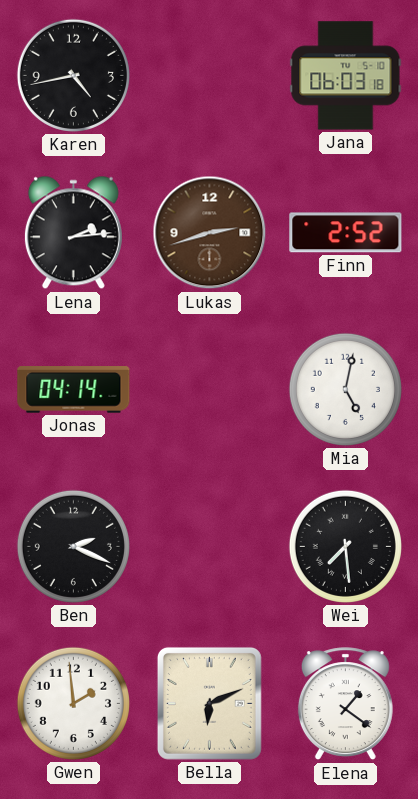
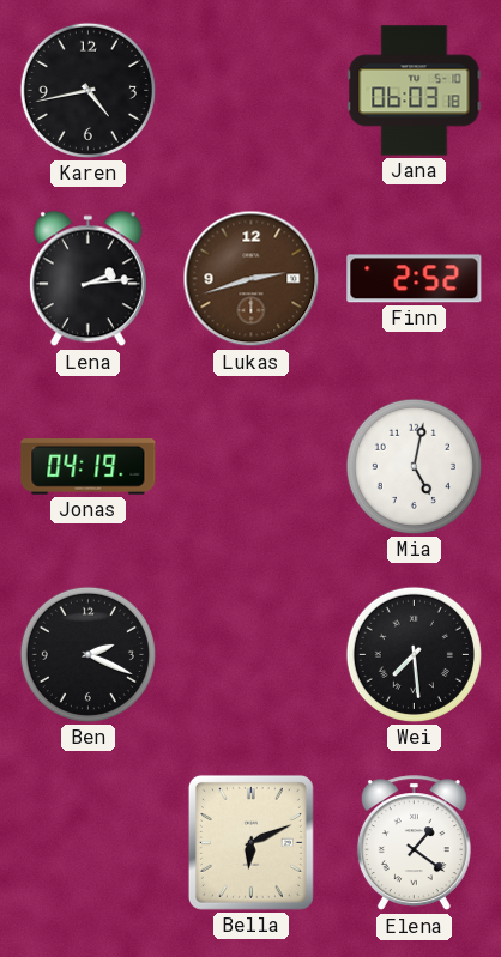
Jonas: 04:14 -> 04:19
Gwen: 1:59 -> none
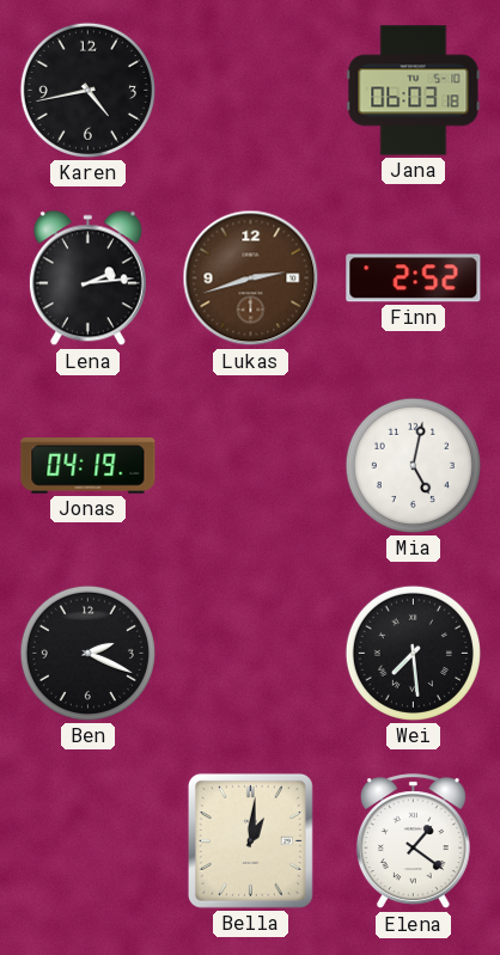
Bella: 6:11 -> 1:01
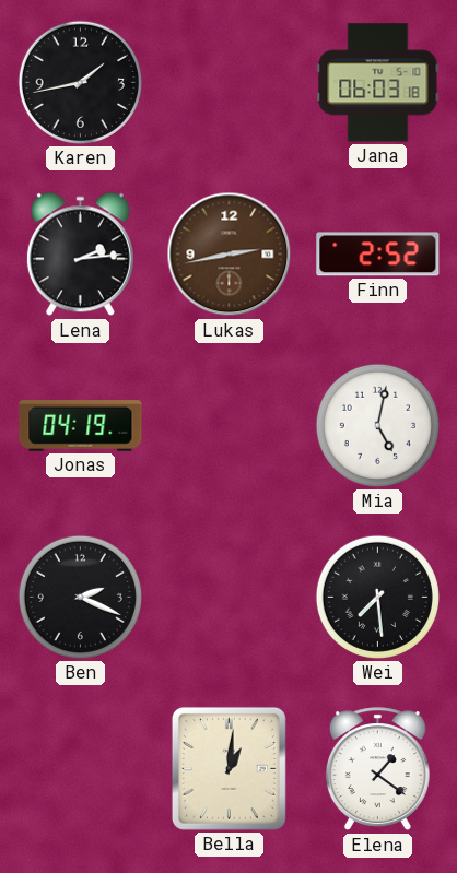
Karen: 4:43 -> 1:43
Lukas: 2:42 -> 2:43
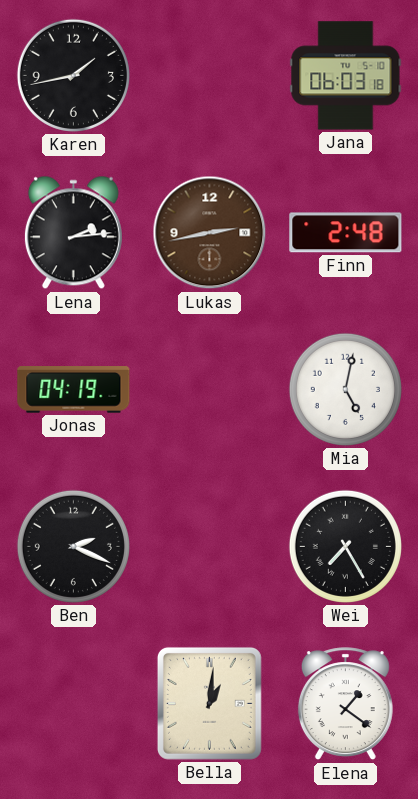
Finn: 2:52 -> 2:48
Wei: 7:29 -> 7:25
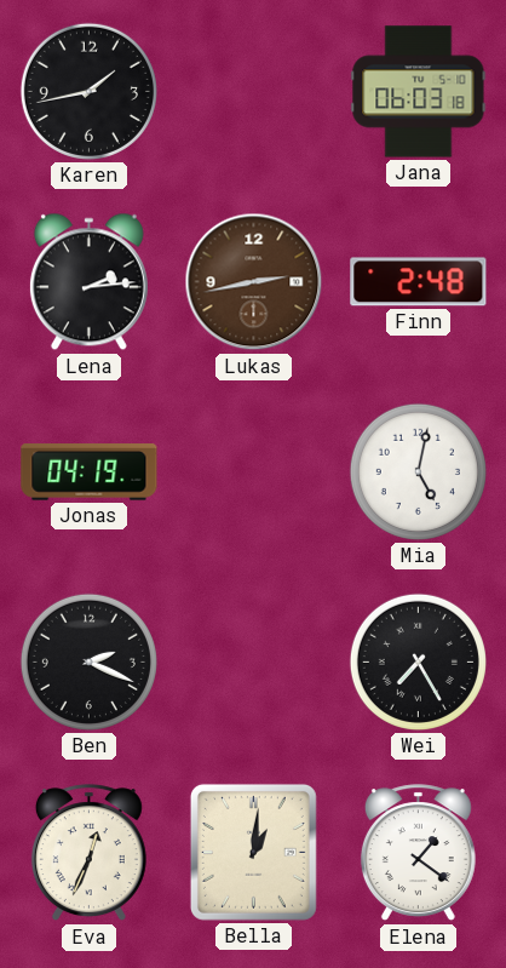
Eva: none -> 12:34
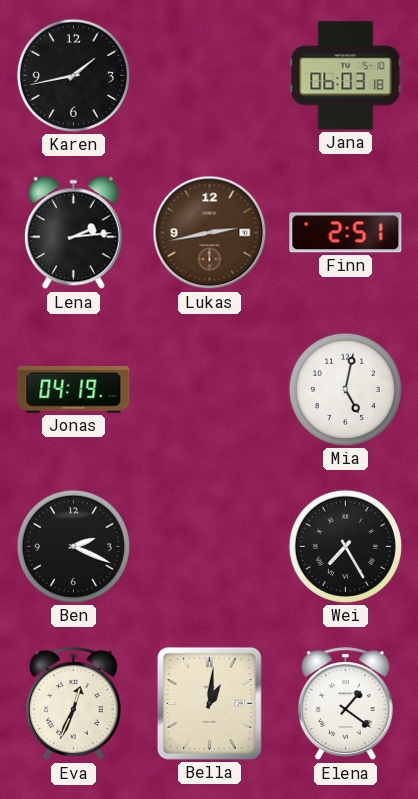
Finn: 2:48 -> 2:51
